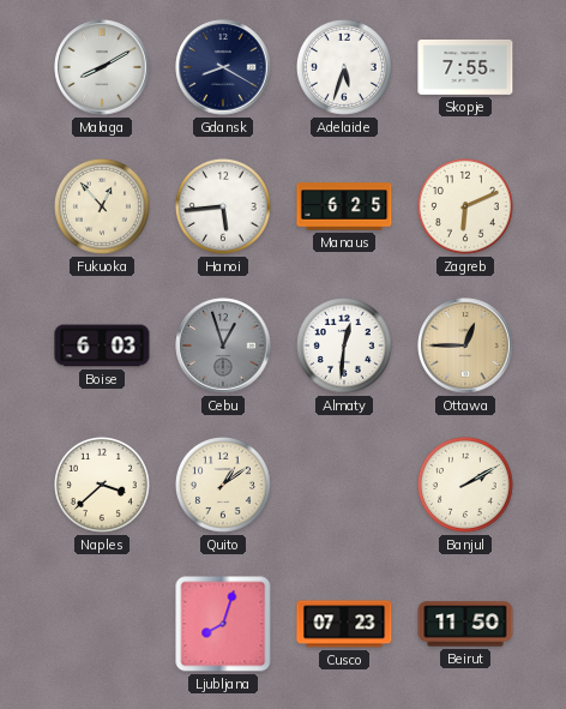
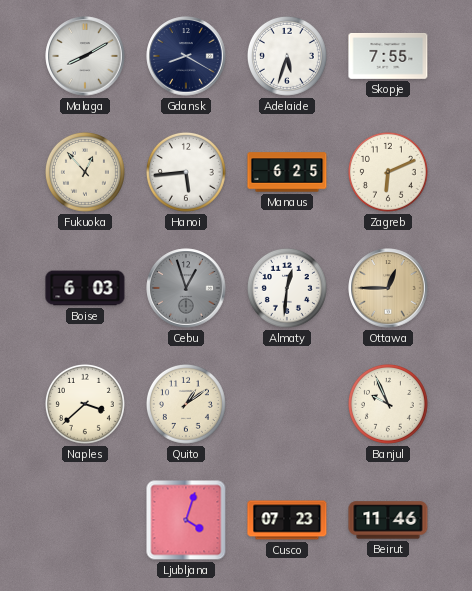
Banjul: 2:10 -> 9:56
Ljubljana: 8:03 -> 4:03
Beirut: 11:50 -> 11:46
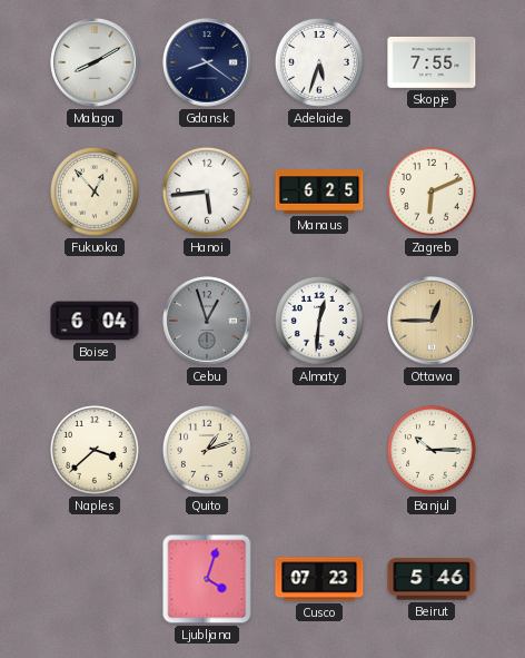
Gdansk: 8:20 -> 8:21
Boise: 6:03 -> 6:04
Quito: 1:09 -> 1:12
Banjul: 9:56 -> 10:15
Beirut: 11:46 -> 5:46
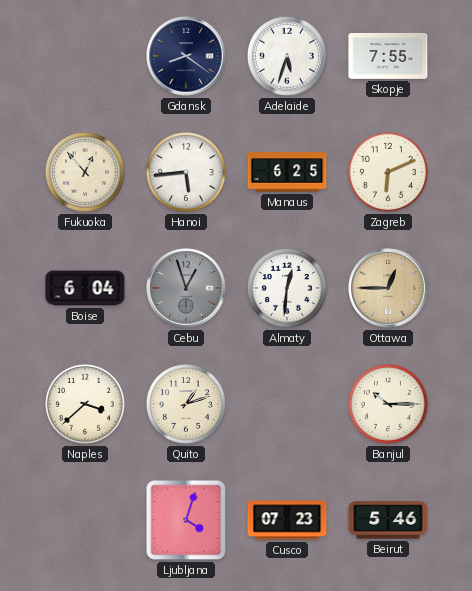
Malaga: 8:10 -> none
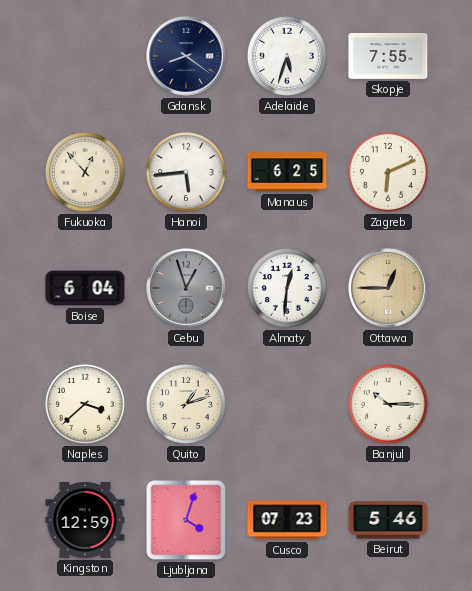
Kingston: none -> 12:59
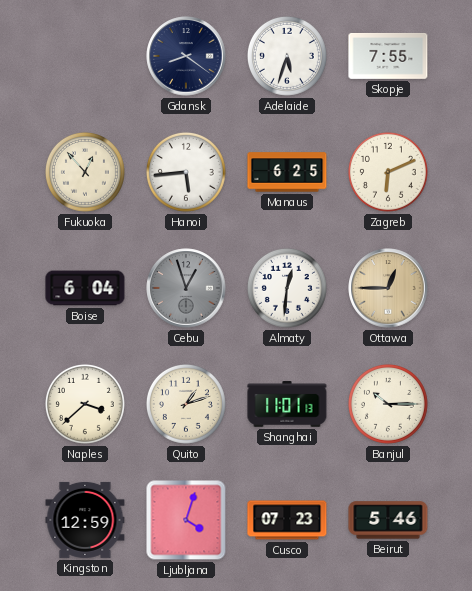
Shanghai: none -> 11:01
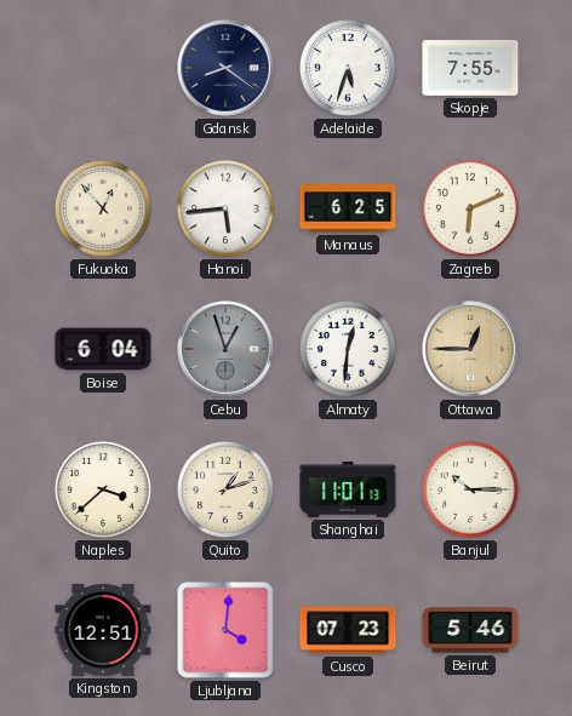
Kingston: 12:59 -> 12:51
Ljubljana: 4:03 -> 4:01
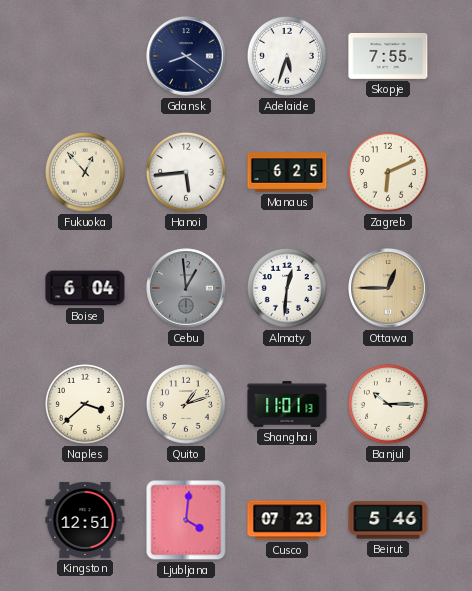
Cebu: 12:57 -> 12:59
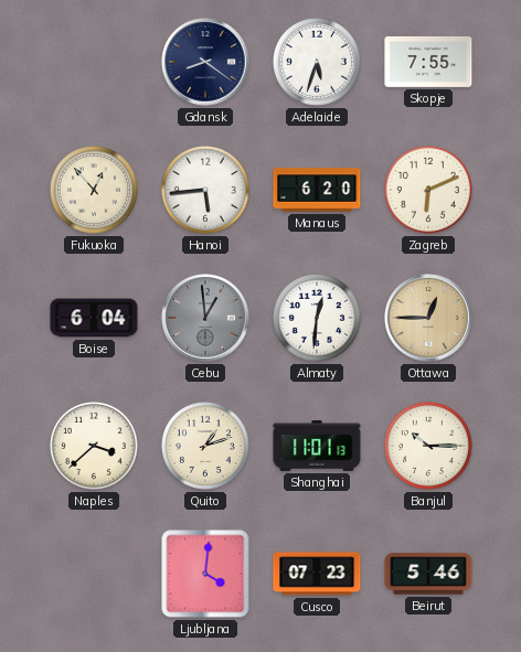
Manaus: 6:25 -> 6:20
Kingston: 12:51 -> none
